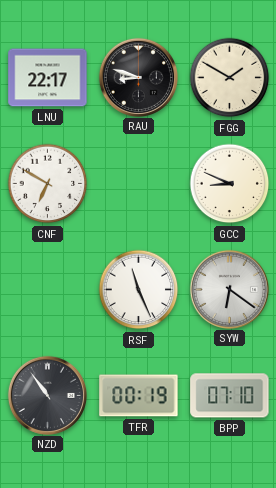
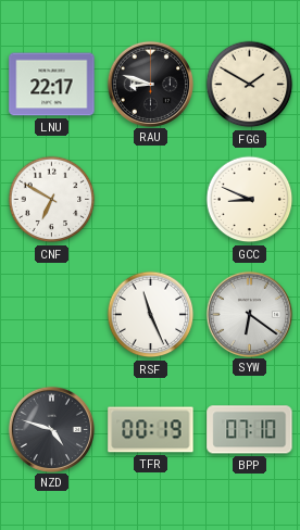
NZD: 10:54 -> 4:48
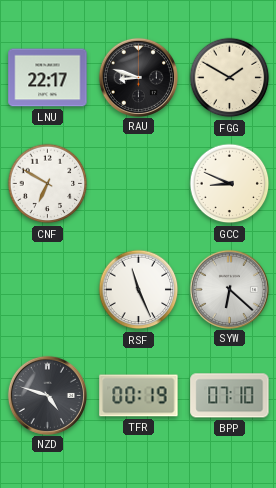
SYW: 6:21 -> 6:22
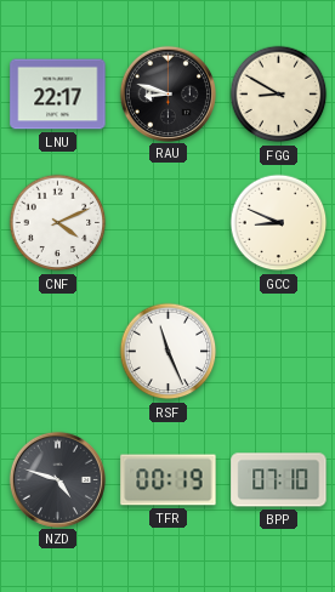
FGG: 1:50 -> 8:50
CNF: 6:50 -> 4:11
SYW: 6:22 -> none
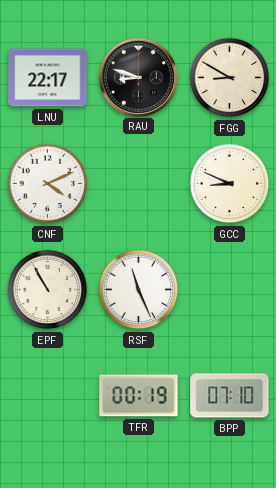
EPF: none -> 10:55
NZD: 4:48 -> none
